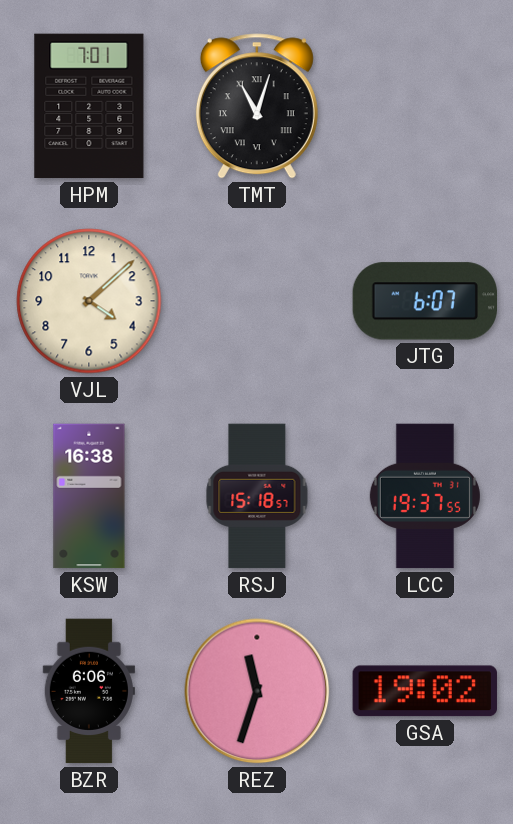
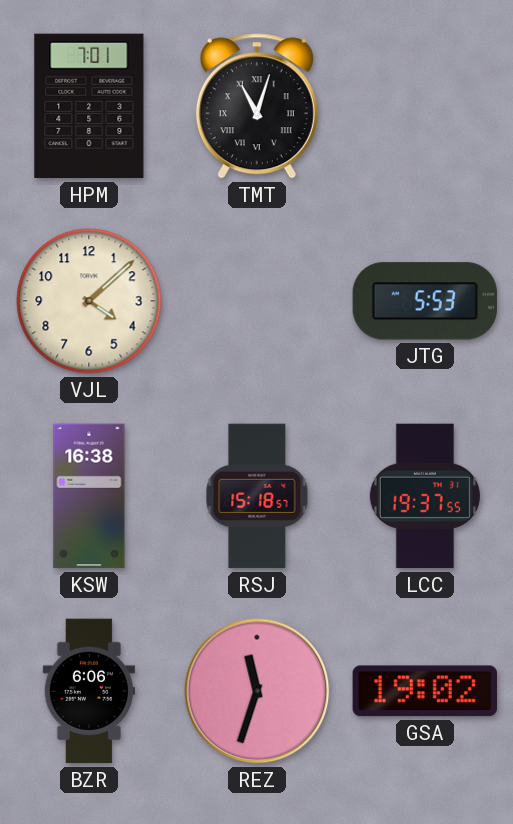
JTG: 6:07 -> 5:53
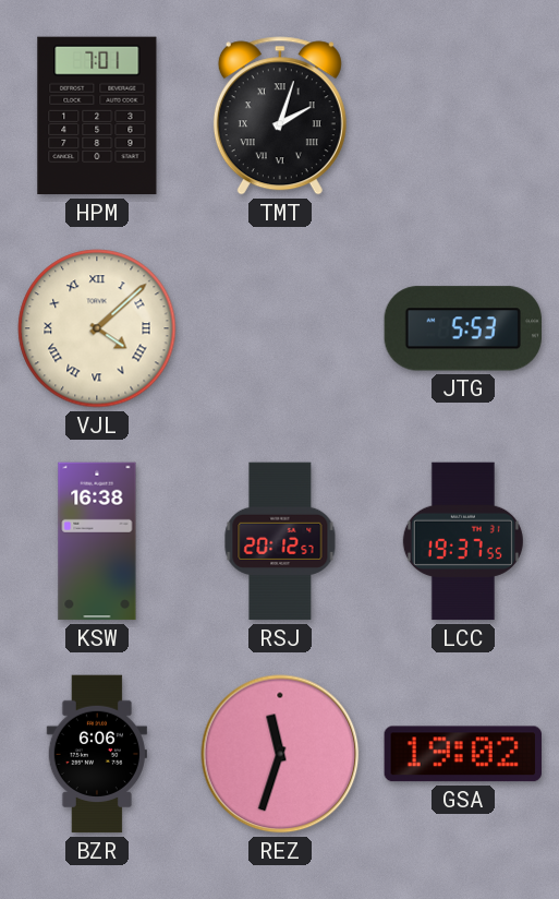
TMT: 11:03 -> 2:03
VJL numerals: Arabic -> Roman
RSJ: 15:18 -> 20:12
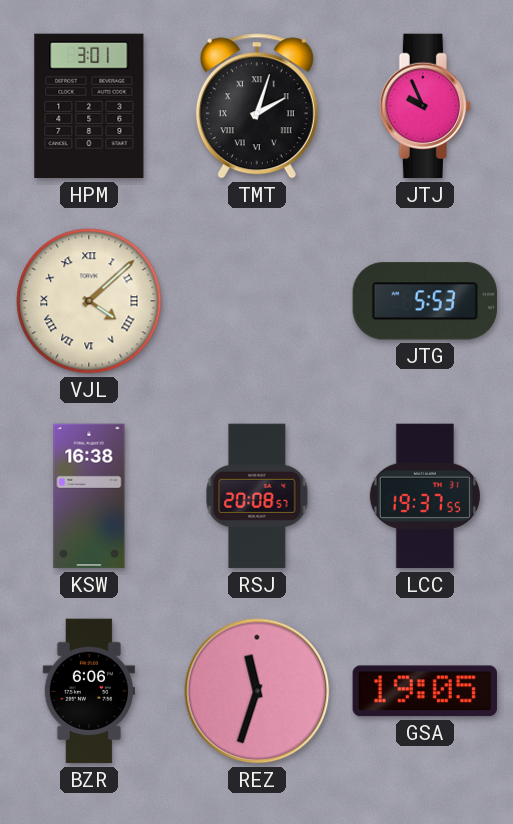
HPM: 7:01 -> 3:01
JTJ: none -> 9:56
RSJ: 20:12 -> 20:08
GSA: 19:02 -> 19:05
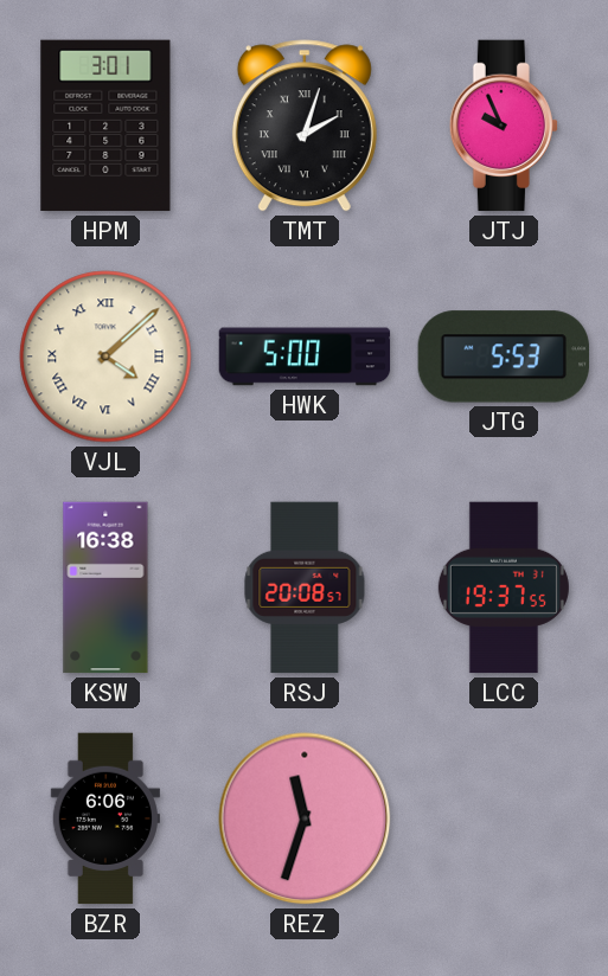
HWK: none -> 5:00
GSA: 19:05 -> none
